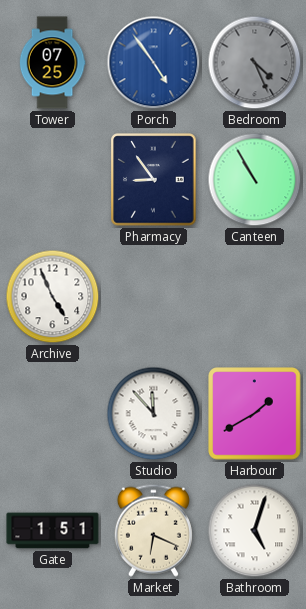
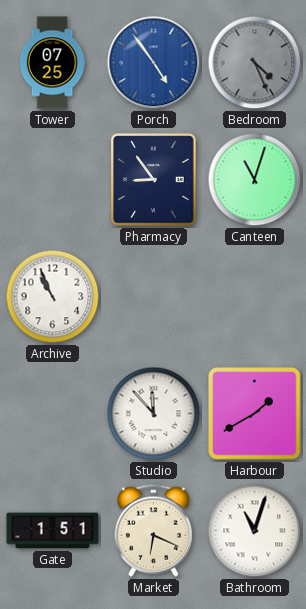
Canteen: 10:55 -> 11:03
Archive: 4:56 -> 10:56
Bathroom: 5:03 -> 11:03
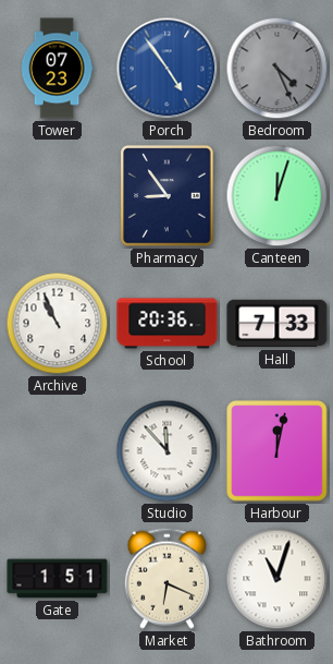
Tower: 07:25 -> 07:23
Canteen: 11:03 -> 12:03
School: none -> 20:36
Hall: none -> 7:33
Harbour: 1:40 -> 12:02
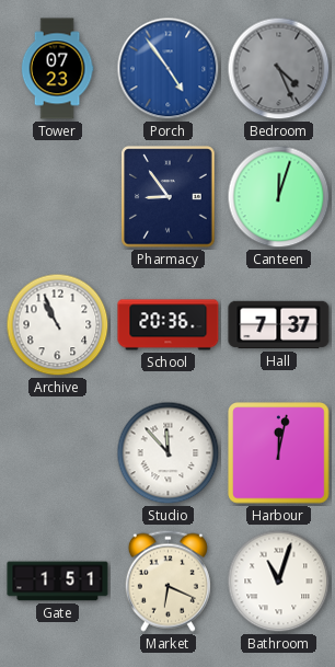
Hall: 7:33 -> 7:37
